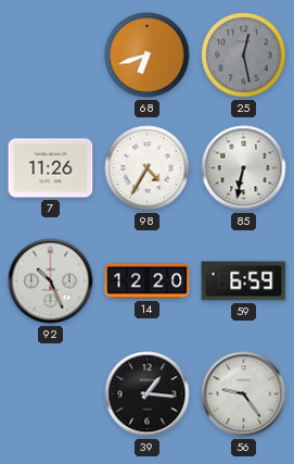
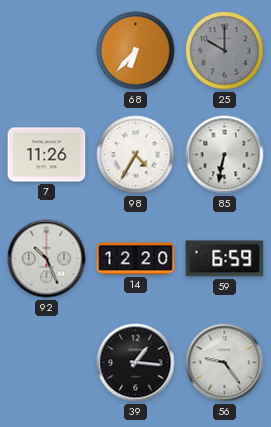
68: 6:42 -> 6:37
25: 12:28 -> 10:00
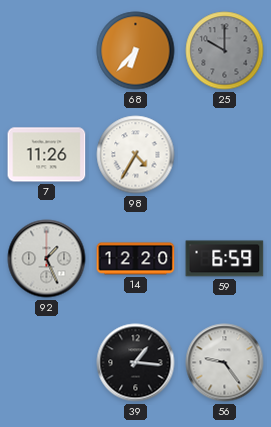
85: 6:32 -> none
92: 10:26 -> 1:26
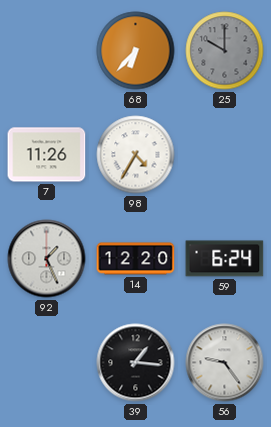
59: 6:59 -> 6:24
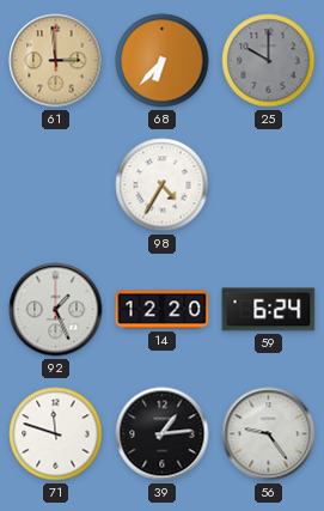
61: none -> 2:59
7: 11:26 -> none
71: none -> 11:48
39: 1:16 -> 1:14
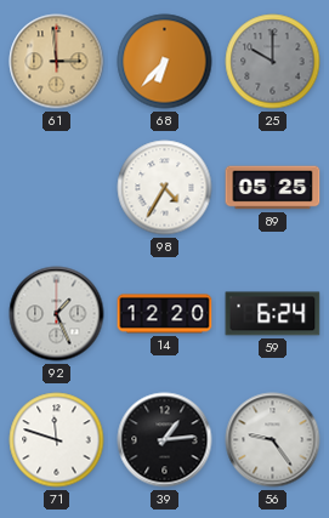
89: none -> 05:25
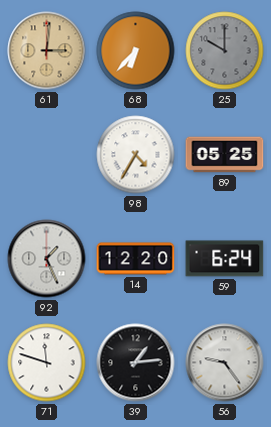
61: 2:59 -> 3:01
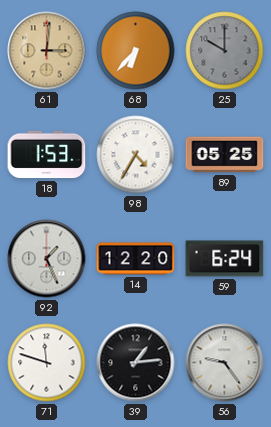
18: none -> 1:53
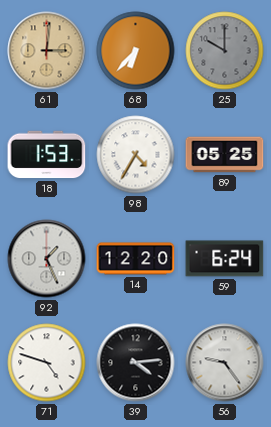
71: 11:48 -> 4:48
39: 1:14 -> 4:14
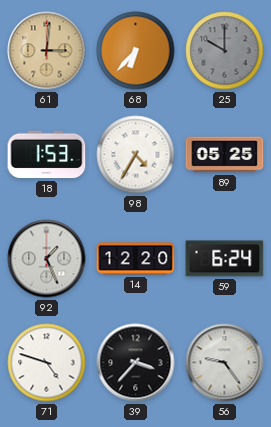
39: 4:14 -> 3:37
